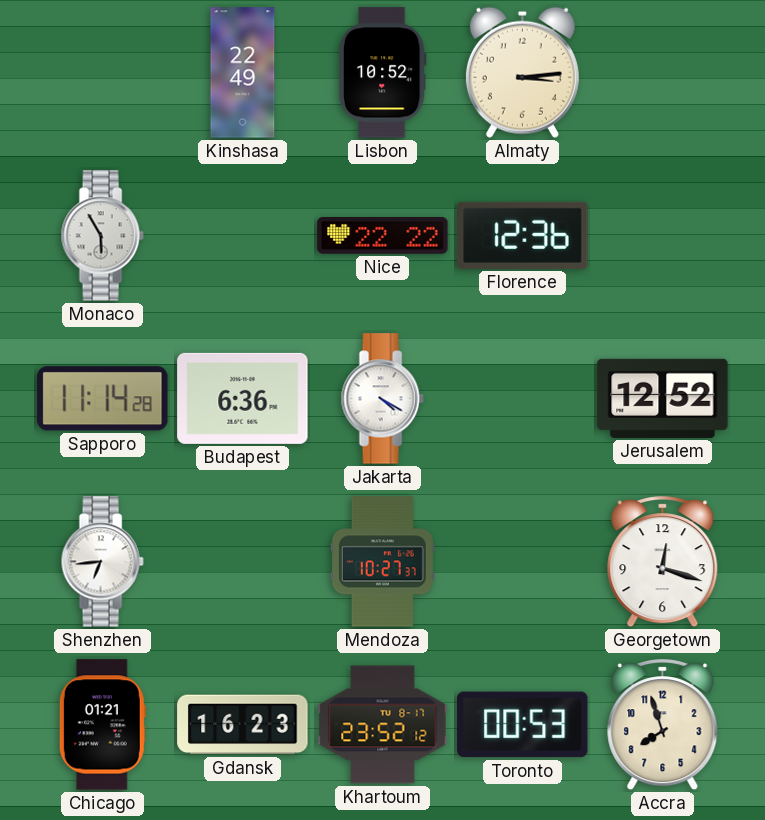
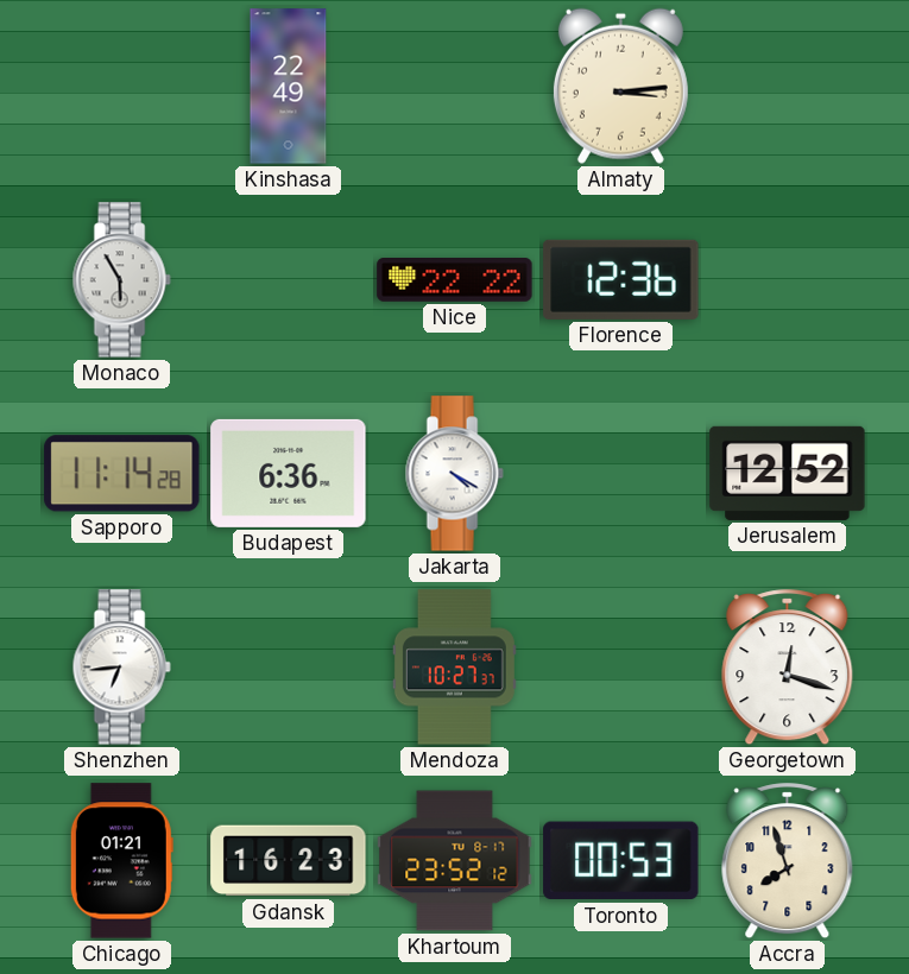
Lisbon: 10:52 -> none
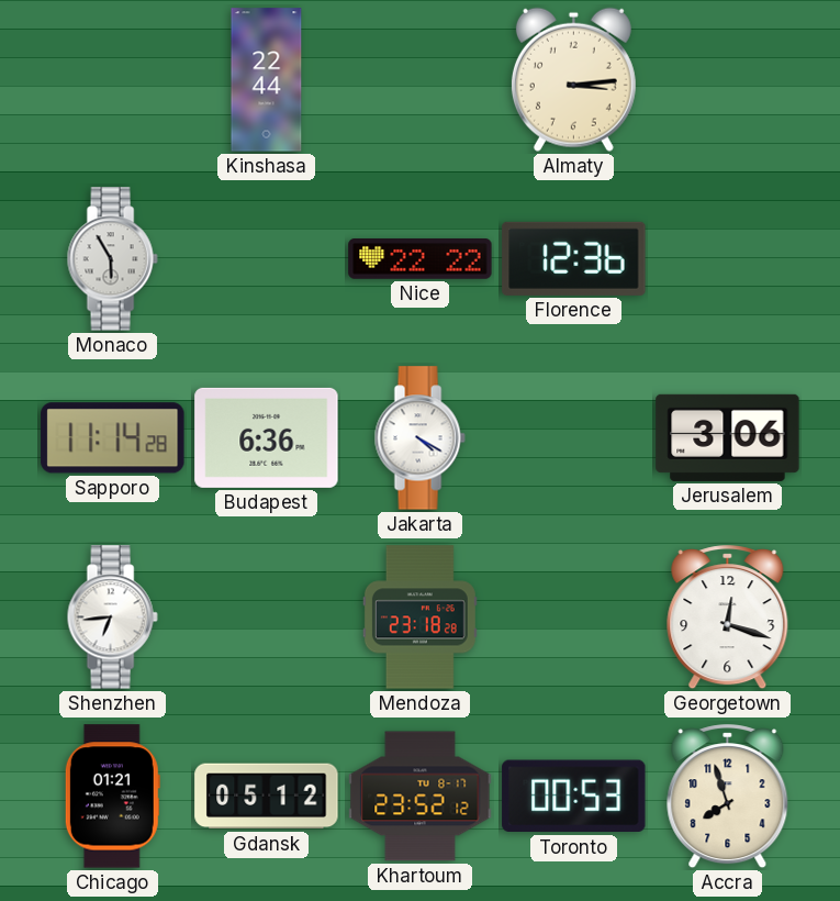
Kinshasa: 22:49 -> 22:44
Jerusalem: 12:52 -> 3:06
Mendoza: 10:27 -> 23:18
Gdansk: 16:23 -> 05:12
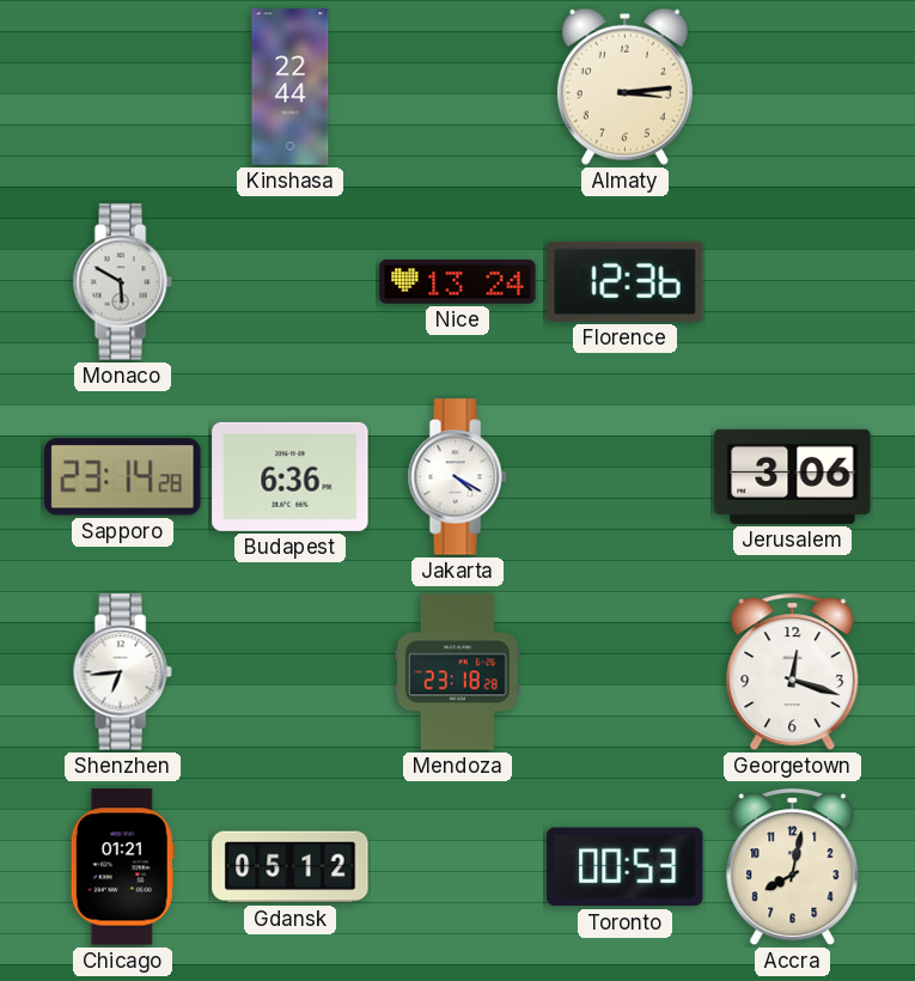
Monaco: 5:55 -> 5:50
Nice: 22:22 -> 13:24
Sapporo: 11:14 -> 23:14
Khartoum: 23:52 -> none
Accra: 7:57 -> 8:02
